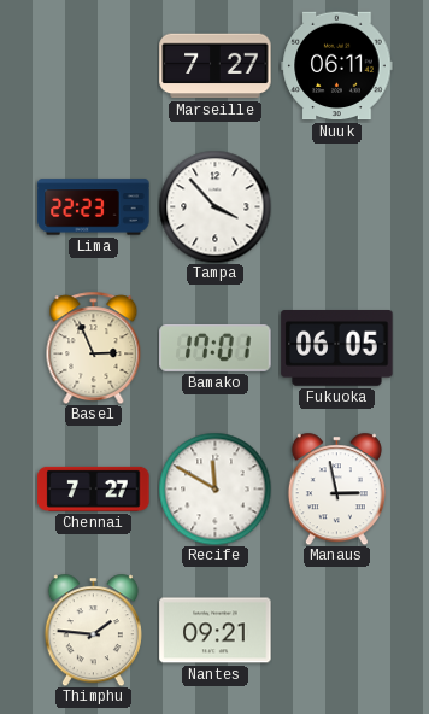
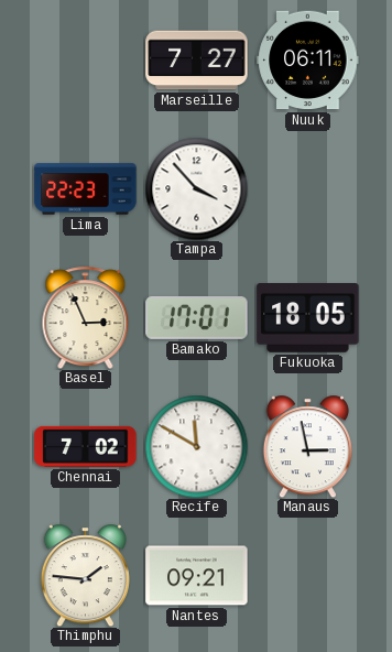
Fukuoka: 06:05 -> 18:05
Chennai: 7:27 -> 7:02
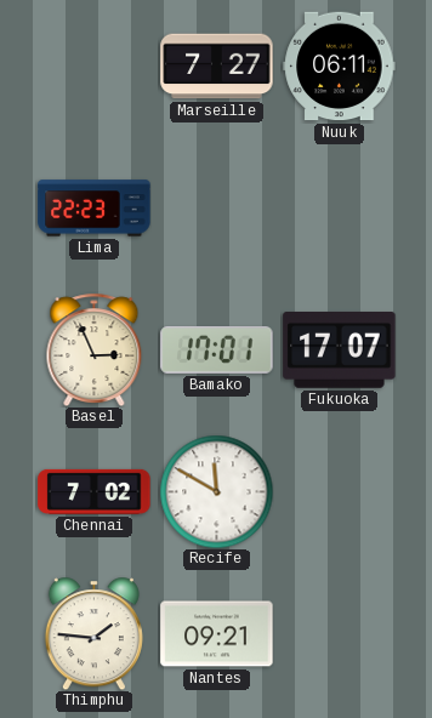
Tampa: 3:53 -> none
Fukuoka: 18:05 -> 17:07
Manaus: 2:58 -> none
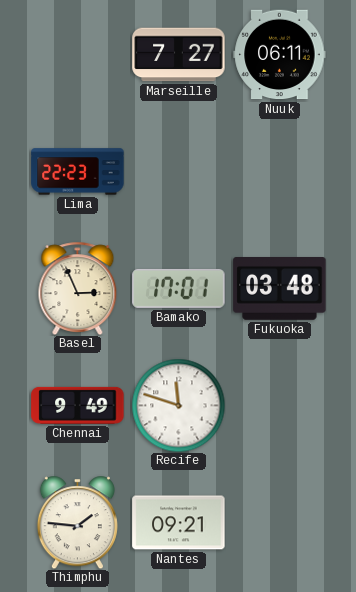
Fukuoka: 17:07 -> 03:48
Chennai: 7:02 -> 9:49
Recife: 11:50 -> 11:48
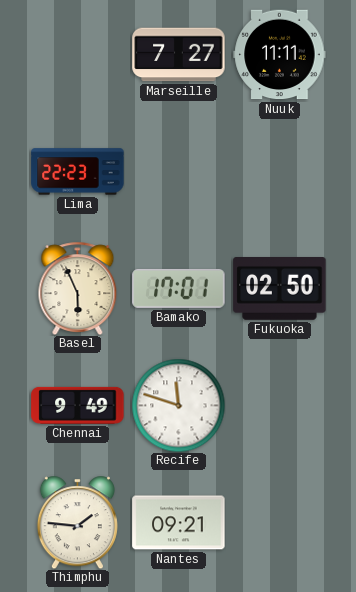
Nuuk: 06:11 -> 11:11
Basel: 2:56 -> 5:56
Fukuoka: 03:48 -> 02:50
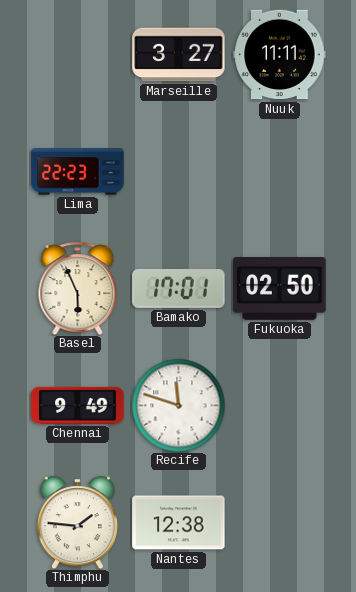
Marseille: 7:27 -> 3:27
Nantes: 09:21 -> 12:38
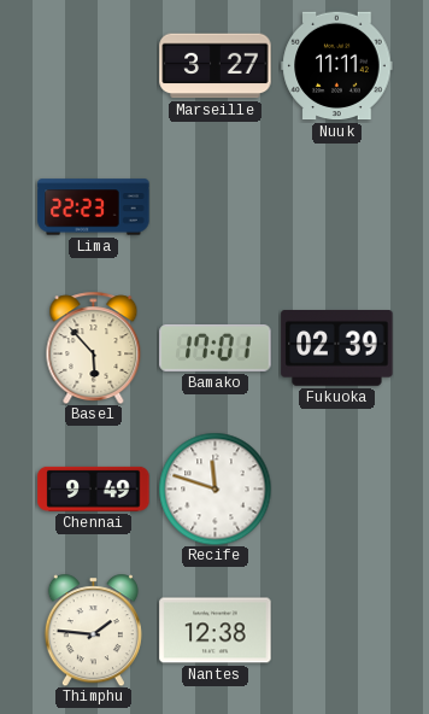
Basel: 5:56 -> 5:53
Fukuoka: 02:50 -> 02:39
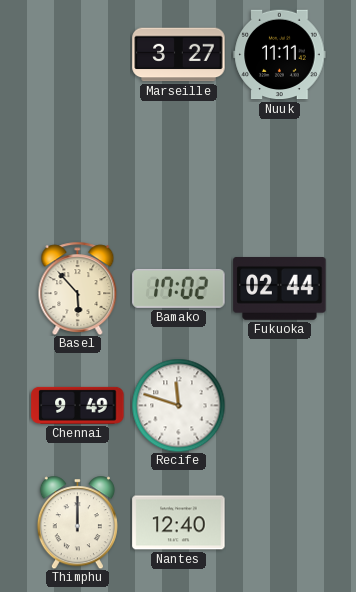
Lima: 22:23 -> none
Bamako: 17:01 -> 17:02
Fukuoka: 02:39 -> 02:44
Thimphu: 1:46 -> 12:00
Nantes: 12:38 -> 12:40
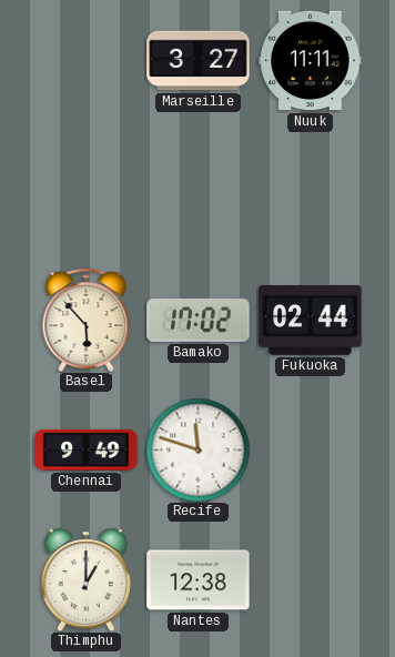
Thimphu: 12:00 -> 1:00
Nantes: 12:40 -> 12:38
